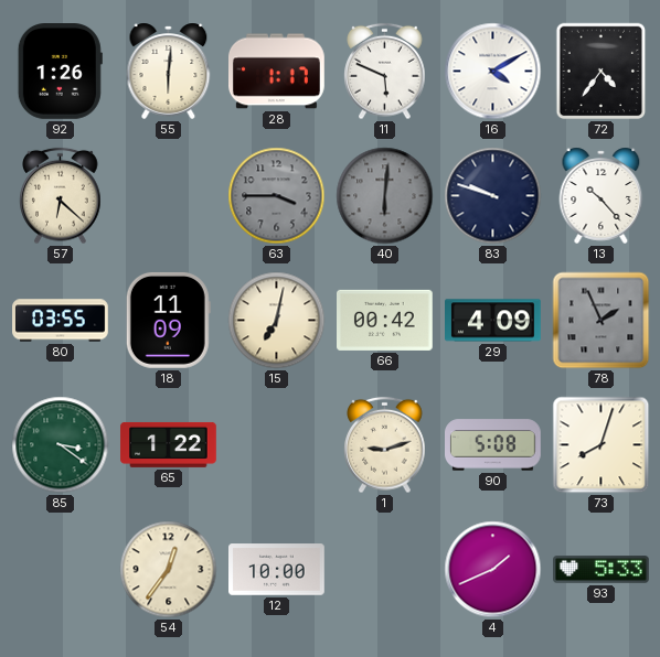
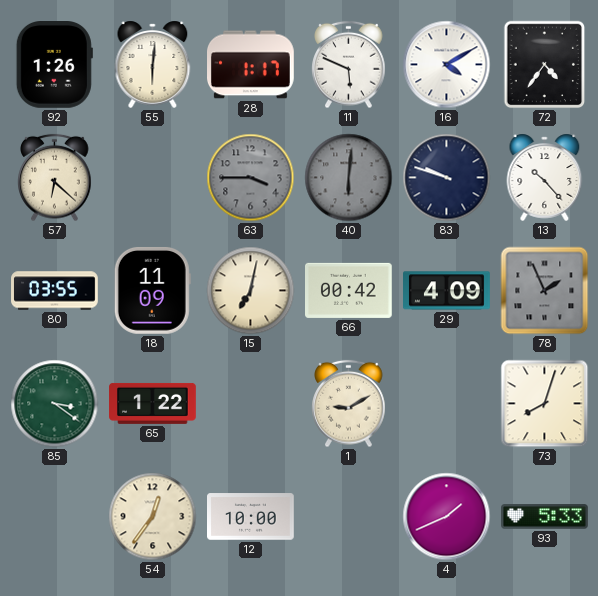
1: 9:12 -> 9:10
90: 5:08 -> none
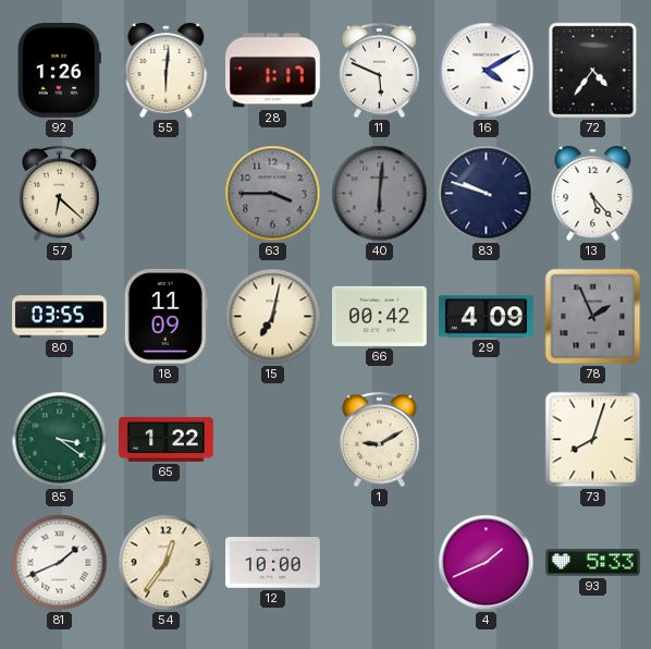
13: 10:23 -> 5:23
81: none -> 1:41
